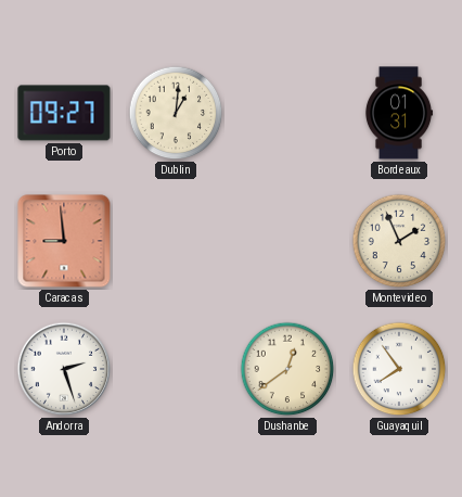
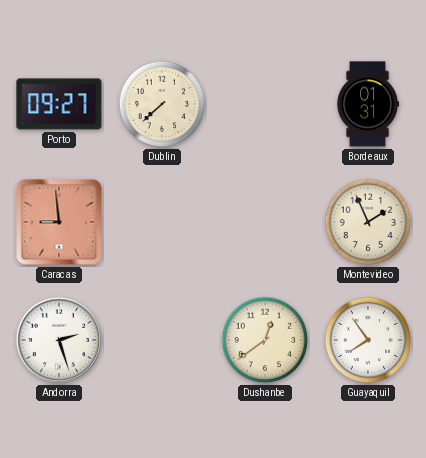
Dublin: 1:01 -> 7:38
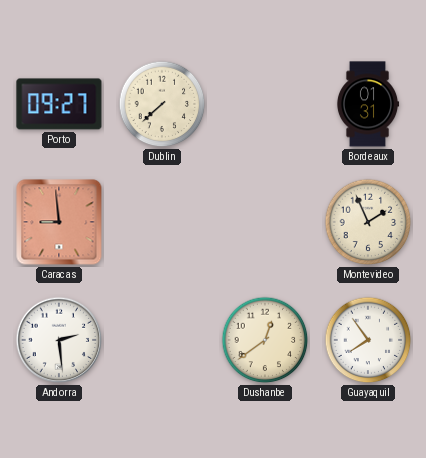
Andorra: 2:27 -> 2:29
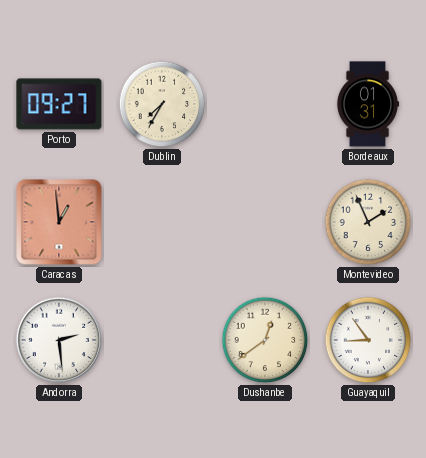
Dublin: 7:38 -> 7:35
Caracas: 8:59 -> 12:59
Guayaquil: 7:54 -> 8:54
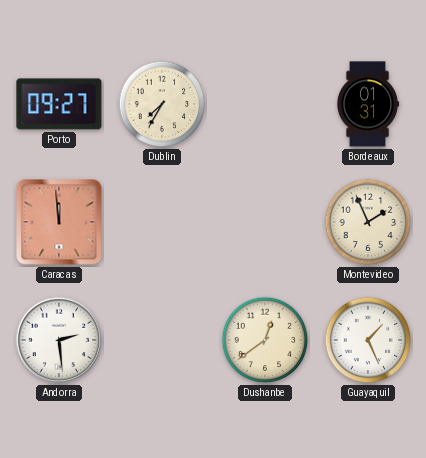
Caracas: 12:59 -> 11:59
Guayaquil: 8:54 -> 1:26
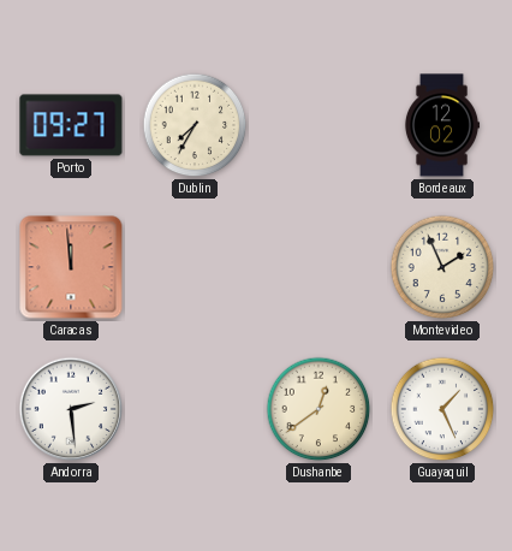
Bordeaux: 01:31 -> 12:02
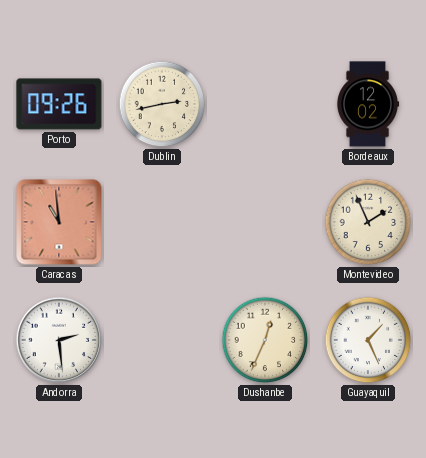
Porto: 09:27 -> 09:26
Dublin: 7:35 -> 2:43
Caracas: 11:59 -> 10:59
Dushanbe: 12:39 -> 12:34
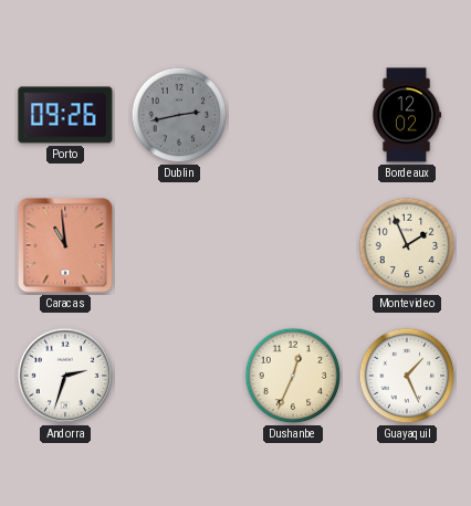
Dublin dial: cream -> grey
Andorra: 2:29 -> 2:33
